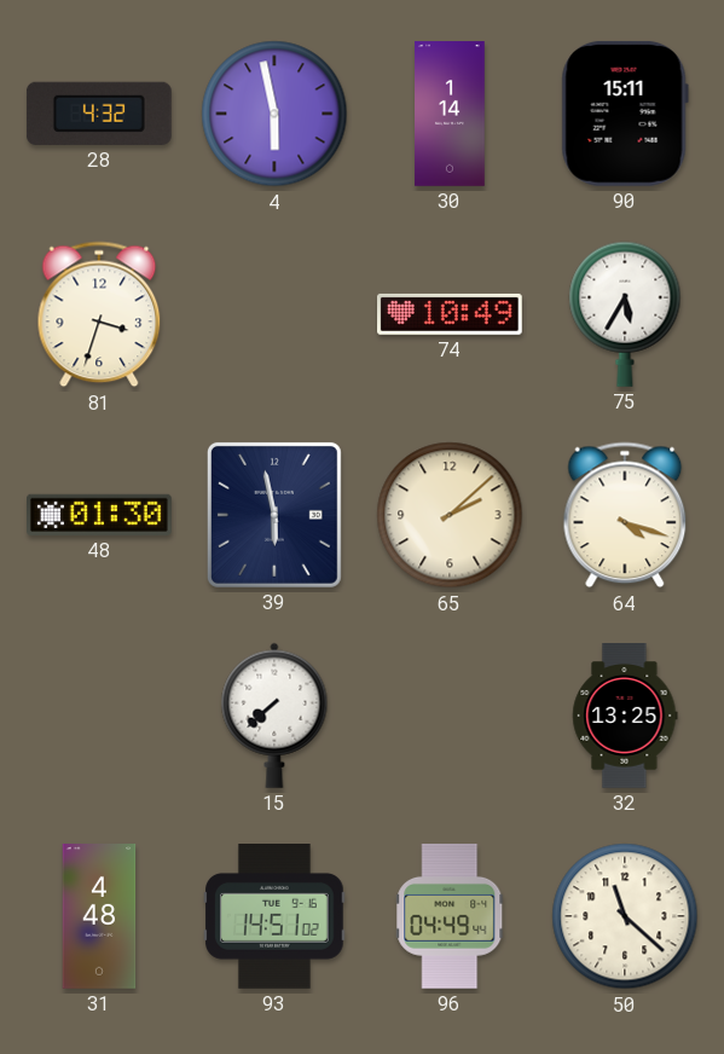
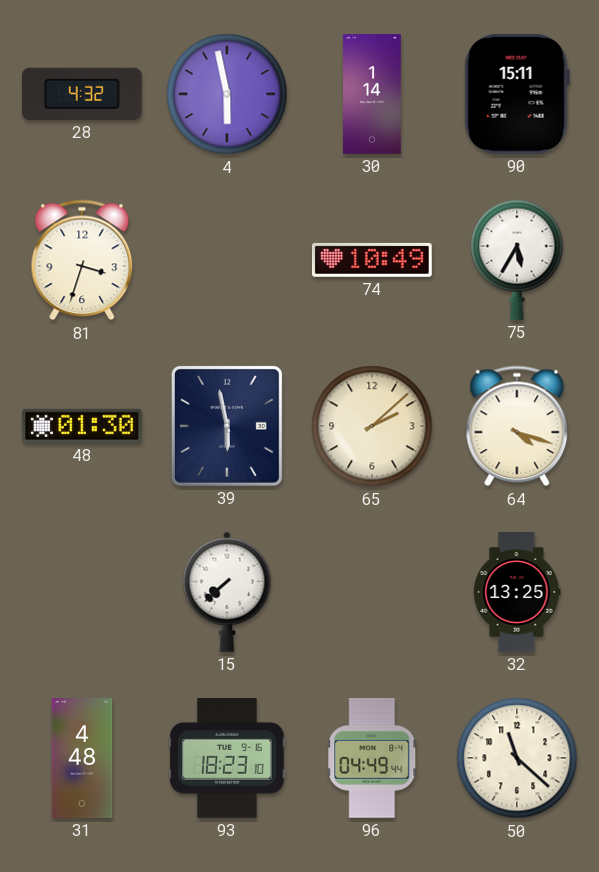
93: 14:51 -> 18:23
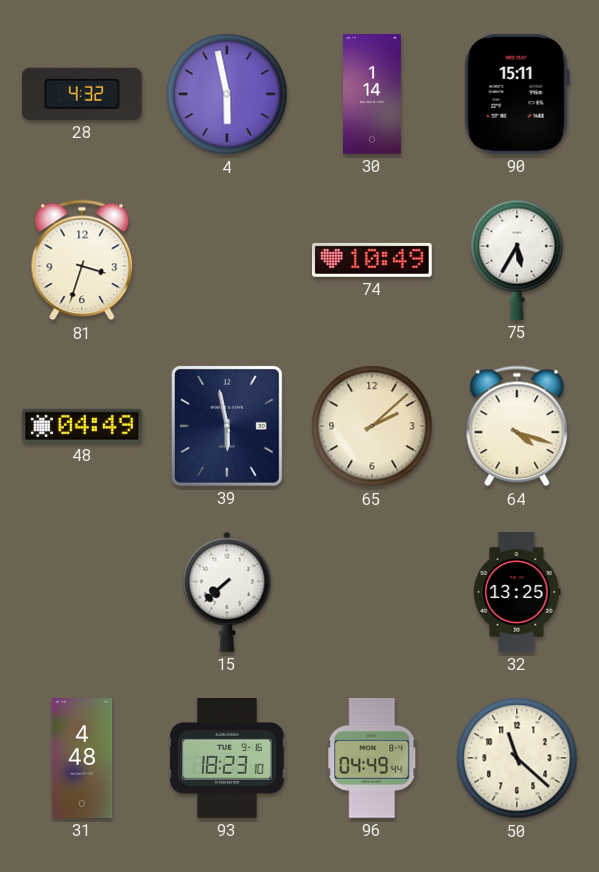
48: 01:30 -> 04:49
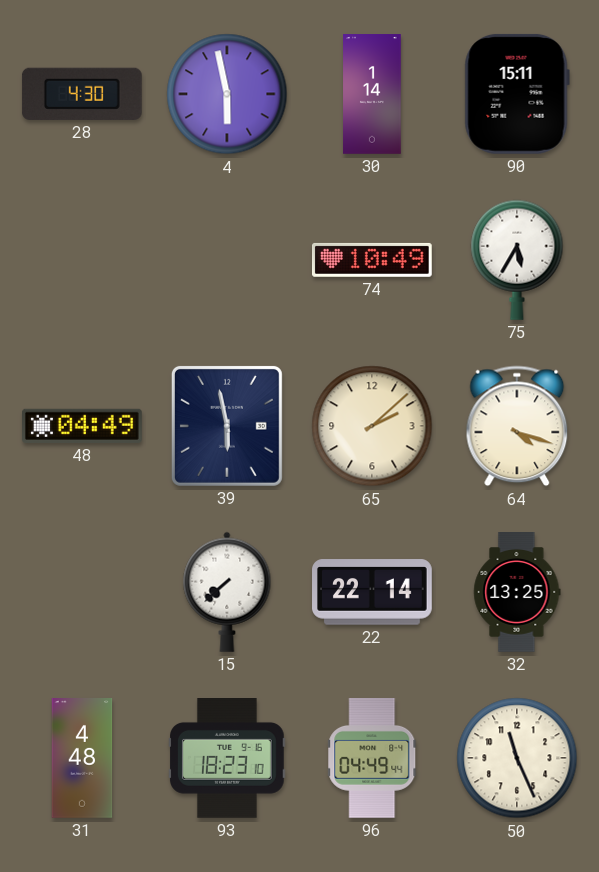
28: 4:32 -> 4:30
81: 3:33 -> none
22: none -> 22:14
50: 11:22 -> 11:26
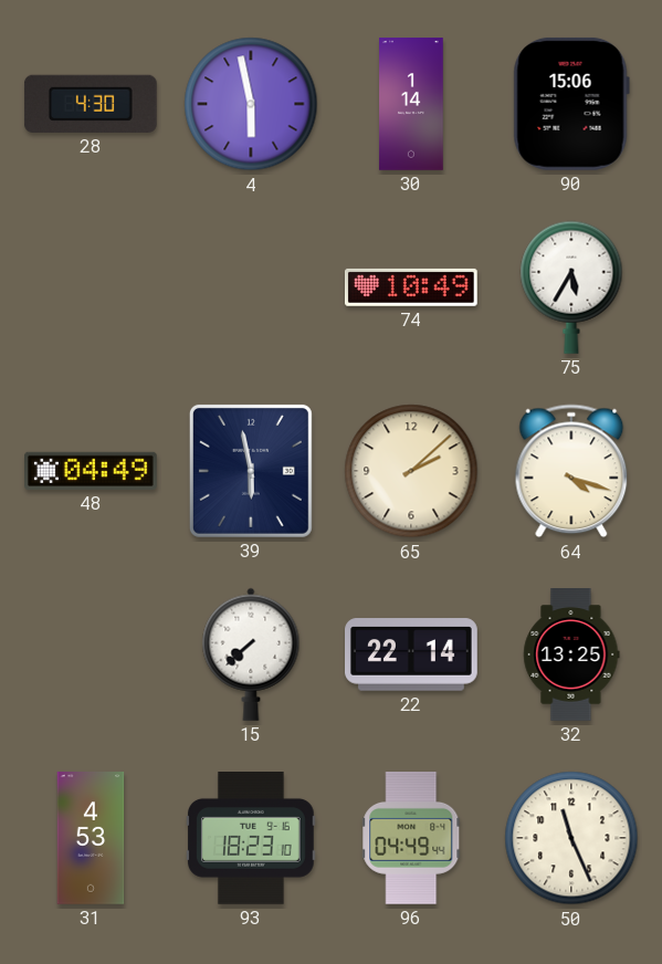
90: 15:11 -> 15:06
31: 4:48 -> 4:53
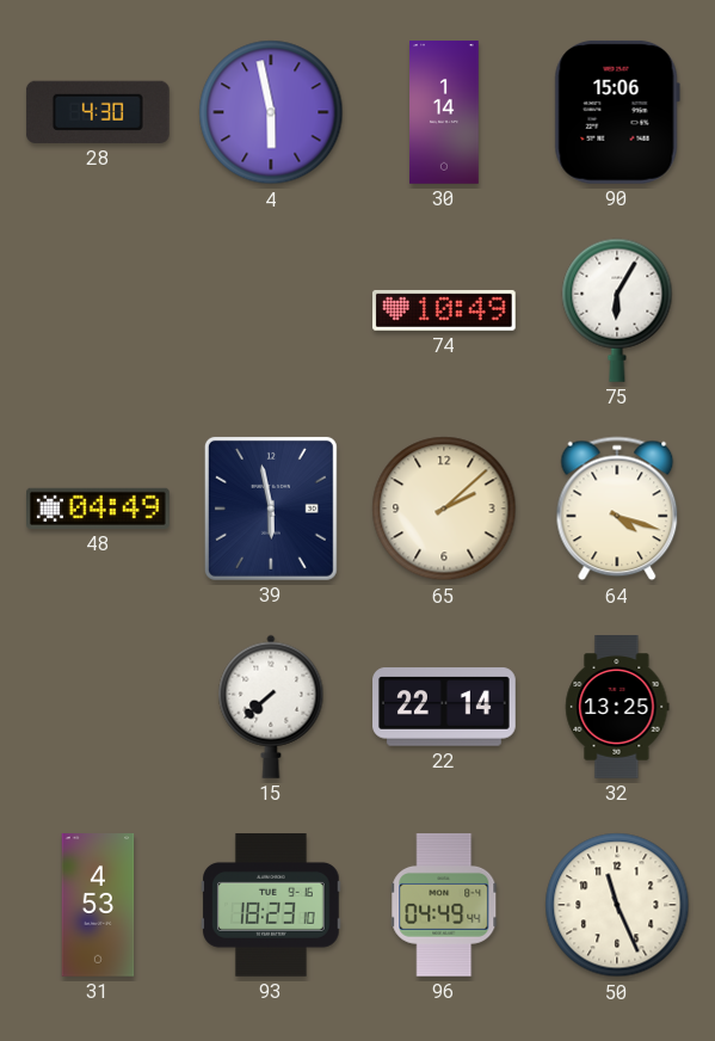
75: 5:35 -> 6:05
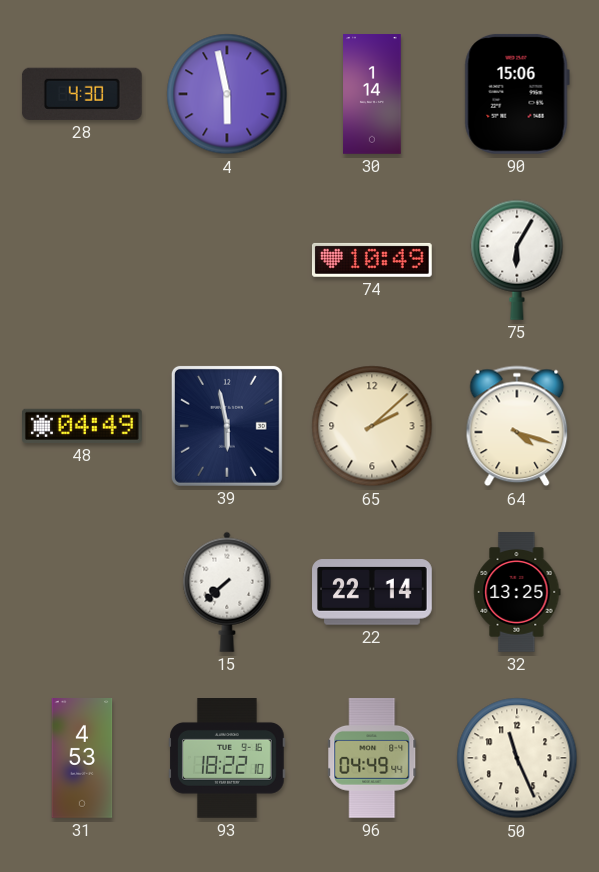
93: 18:23 -> 18:22
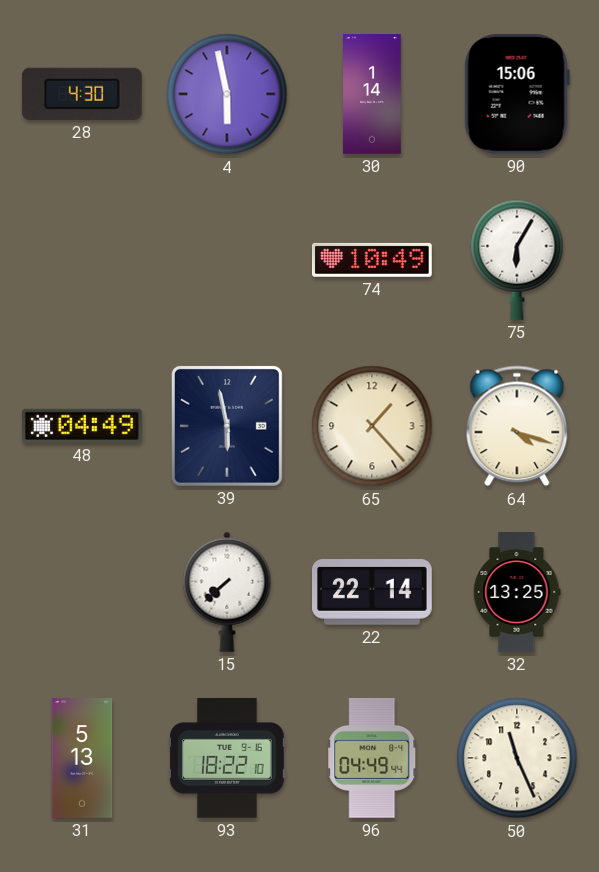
65: 2:08 -> 1:23
31: 4:53 -> 5:13
